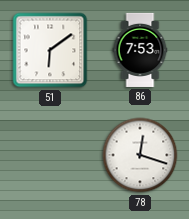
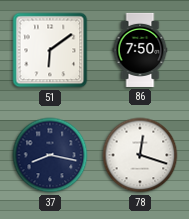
86: 7:53 -> 7:50
37: none -> 8:17
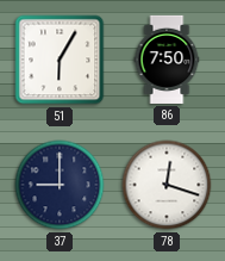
51: 6:09 -> 6:05
37: 8:17 -> 9:00
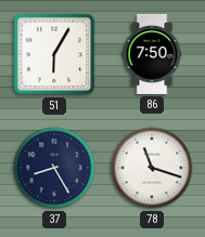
37: 9:00 -> 8:25
78: 12:18 -> 11:18
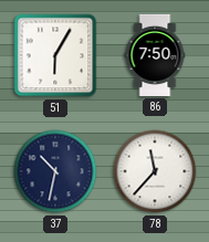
37: 8:25 -> 10:32
78: 11:18 -> 11:37
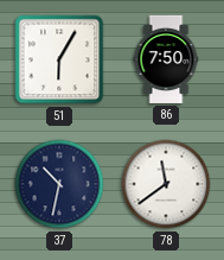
78: 11:37 -> 11:39
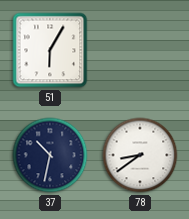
86: 7:50 -> none
78: 11:39 -> 8:39
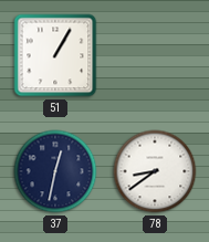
51: 6:05 -> 1:05
37: 10:32 -> 12:32
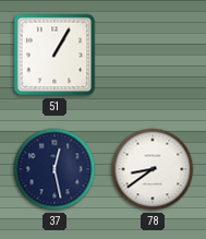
37: 12:32 -> 12:28
